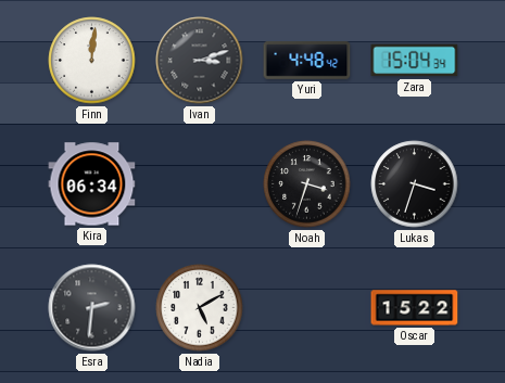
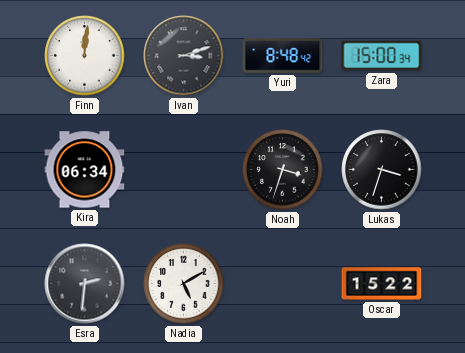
Yuri: 4:48 -> 8:48
Zara: 15:04 -> 15:00
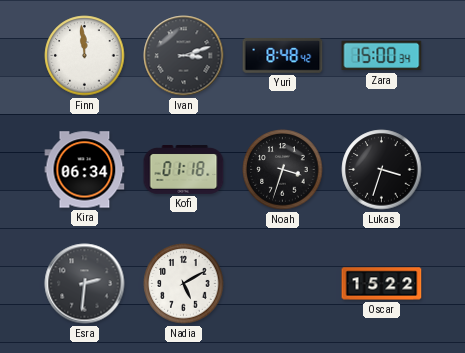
Finn: 12:01 -> 11:59
Kofi: none -> 01:18
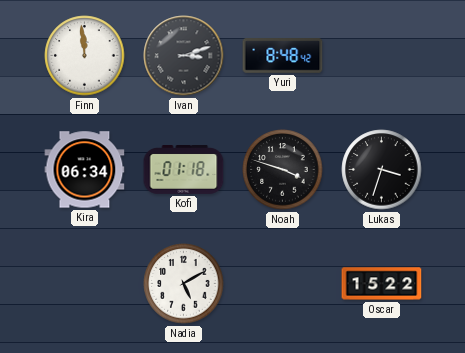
Zara: 15:00 -> none
Noah: 3:33 -> 3:48
Esra: 2:31 -> none
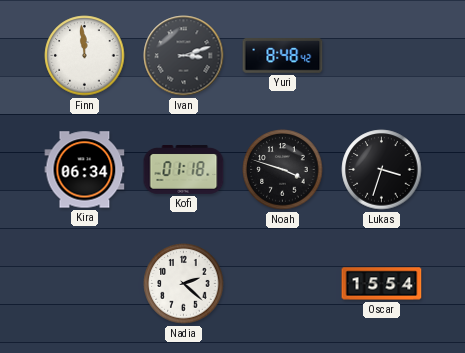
Nadia: 5:10 -> 2:22
Oscar: 15:22 -> 15:54
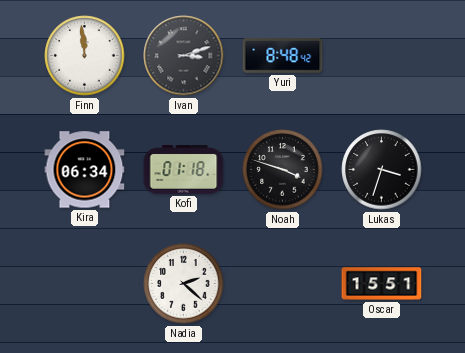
Oscar: 15:54 -> 15:51
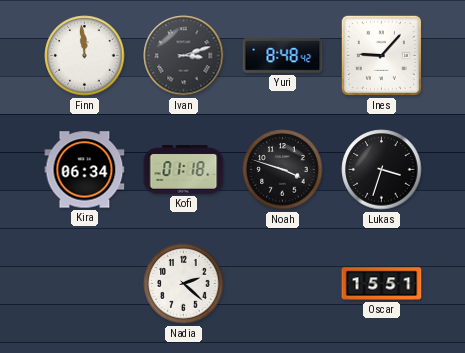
Ines: none -> 9:07
